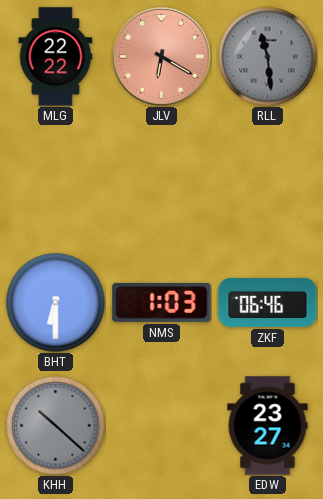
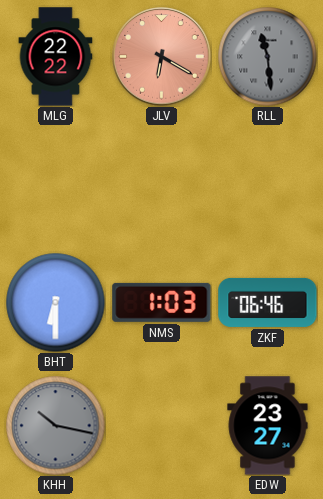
KHH: 10:22 -> 10:17
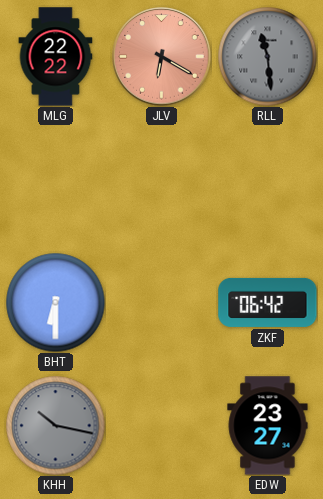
NMS: 1:03 -> none
ZKF: 06:46 -> 06:42
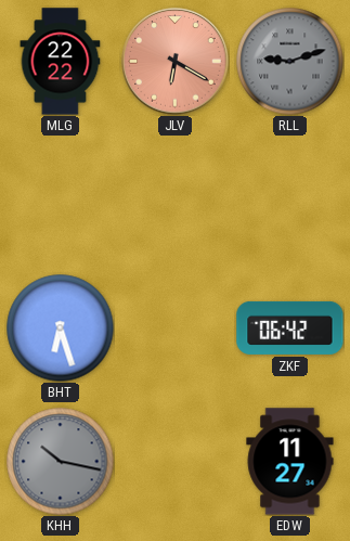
RLL: 11:29 -> 9:12
BHT: 6:30 -> 6:27
EDW: 23:27 -> 11:27
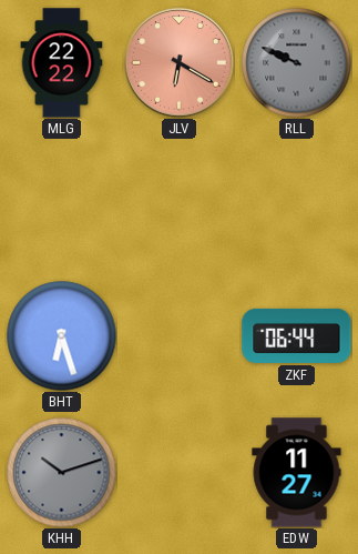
RLL: 9:12 -> 9:49
ZKF: 06:42 -> 06:44
KHH: 10:17 -> 10:12
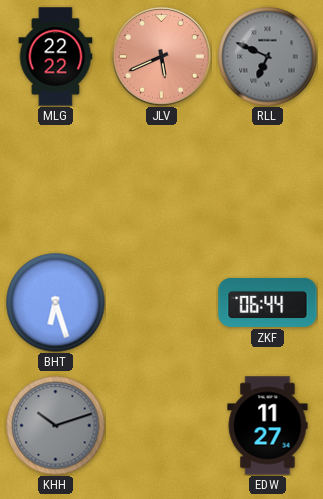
JLV: 6:20 -> 5:41
RLL: 9:49 -> 6:49
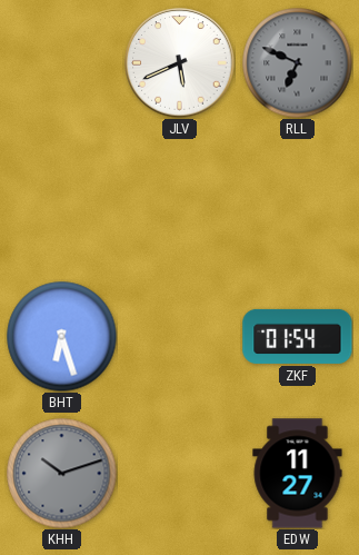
MLG: 22:22 -> none
JLV dial: salmon -> white
ZKF: 06:44 -> 01:54
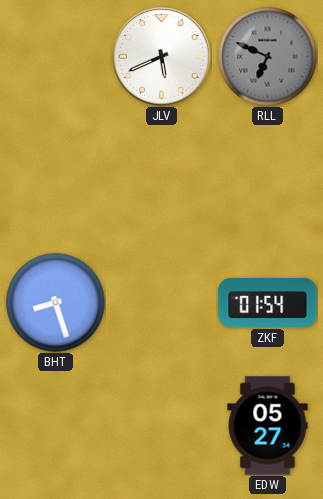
BHT: 6:27 -> 8:27
KHH: 10:12 -> none
EDW: 11:27 -> 05:27
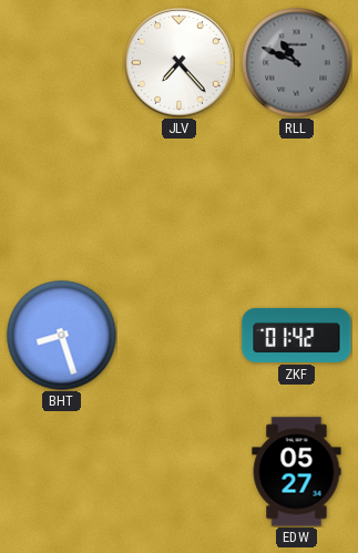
JLV: 5:41 -> 7:23
RLL: 6:49 -> 10:49
ZKF: 01:54 -> 01:42
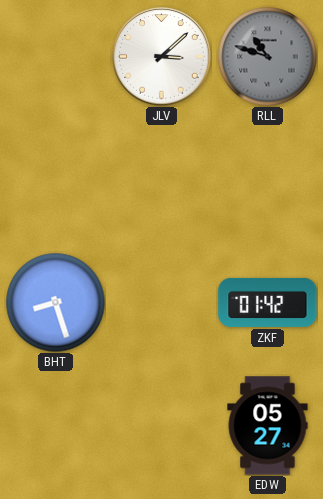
JLV: 7:23 -> 3:08
RLL: 10:49 -> 10:48
